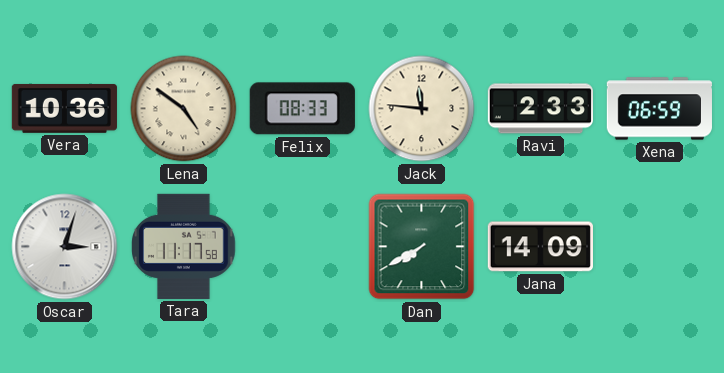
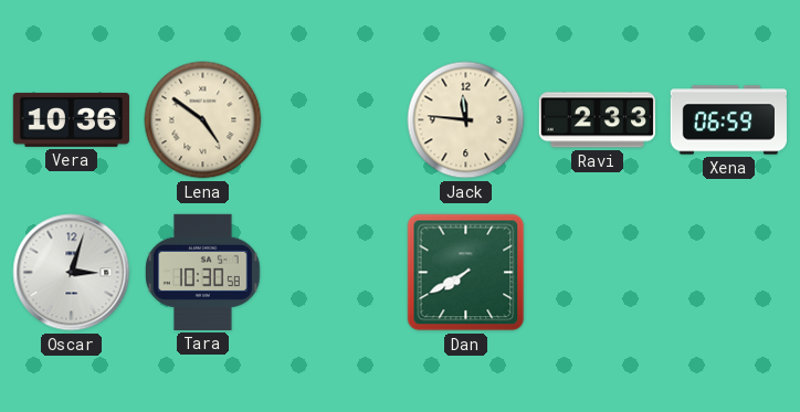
Felix: 08:33 -> none
Tara: 11:17 -> 10:30
Jana: 14:09 -> none
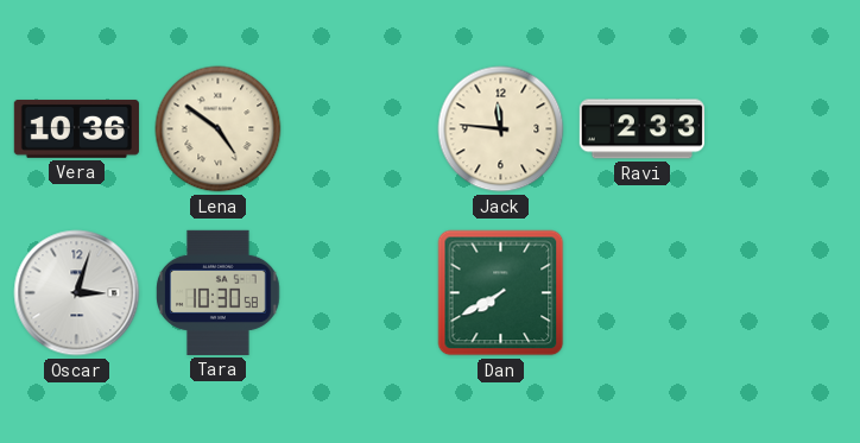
Xena: 06:59 -> none
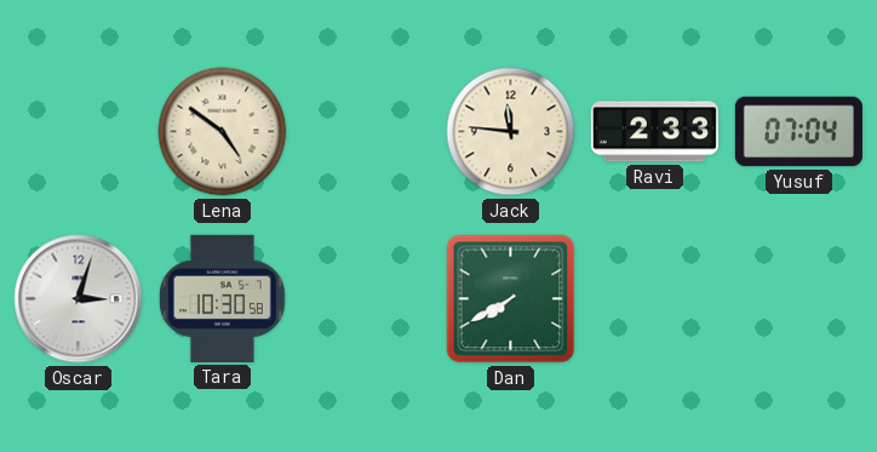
Vera: 10:36 -> none
Yusuf: none -> 07:04
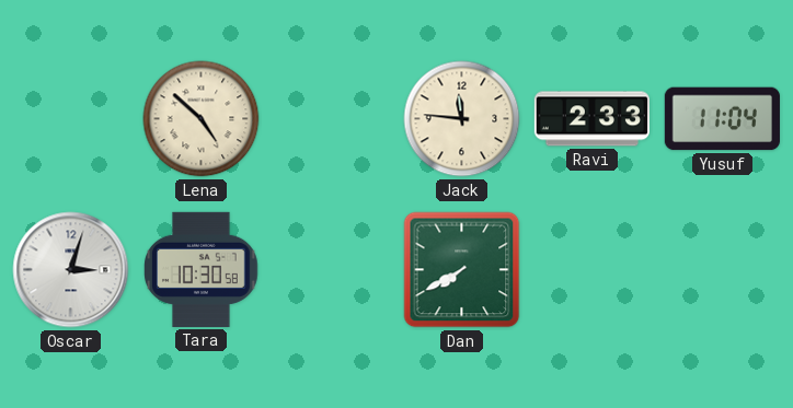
Lena: 4:51 -> 4:52
Yusuf: 07:04 -> 11:04
